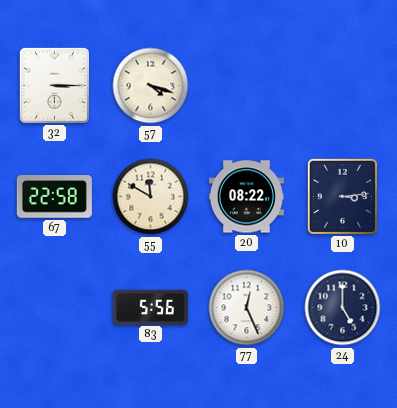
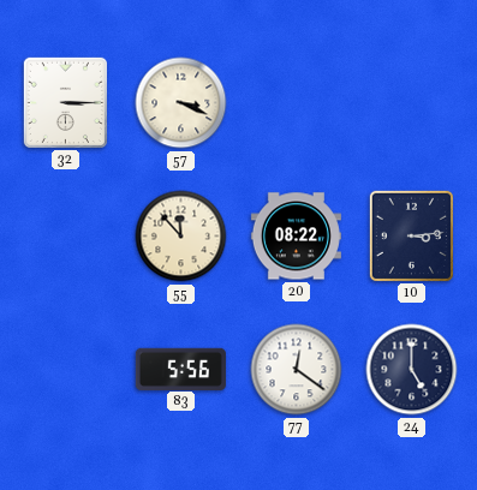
57: 4:18 -> 3:19
67: 22:58 -> none
55: 11:50 -> 11:53
77: 12:26 -> 12:21
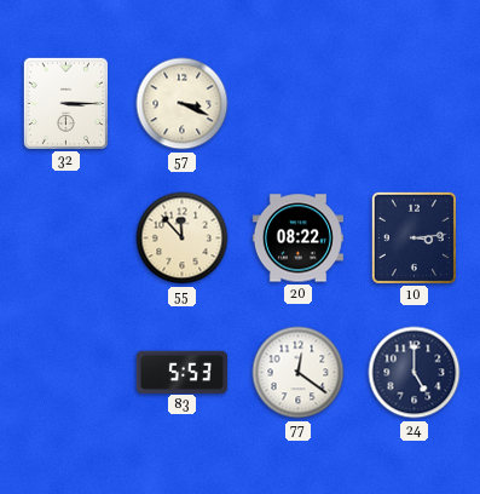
83: 5:56 -> 5:53
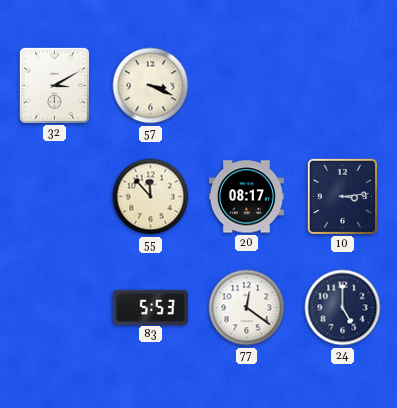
32: 3:15 -> 3:10
20: 08:22 -> 08:17
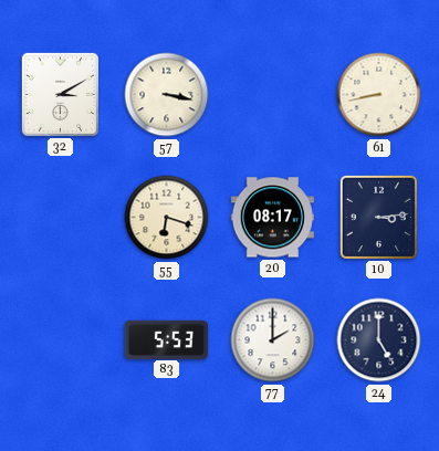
57: 3:19 -> 3:17
61: none -> 8:43
55: 11:53 -> 6:18
77: 12:21 -> 2:00
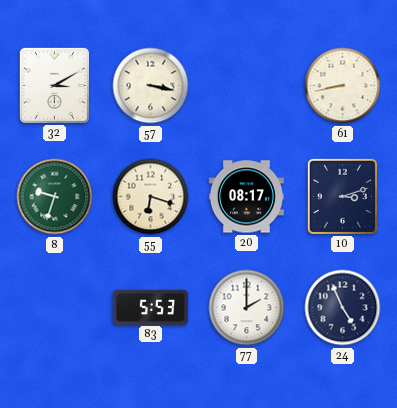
8: none -> 9:33
10: 3:14 -> 3:12
24: 5:00 -> 4:56
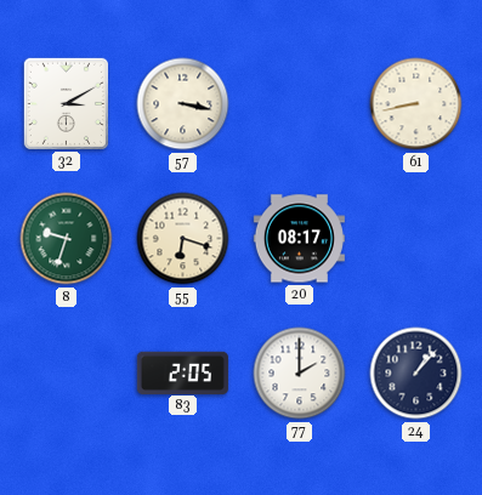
10: 3:12 -> none
83: 5:53 -> 2:05
24: 4:56 -> 1:07
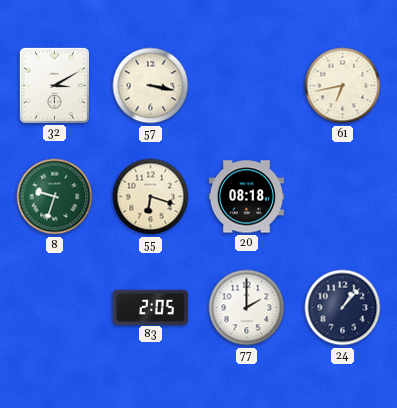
61: 8:43 -> 6:43
20: 08:17 -> 08:18
